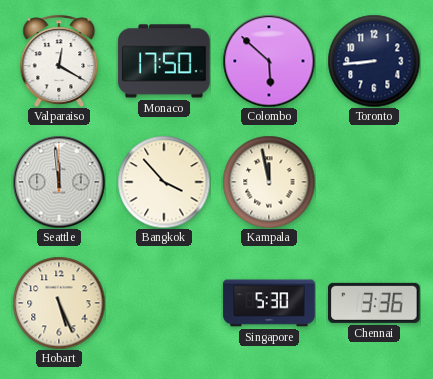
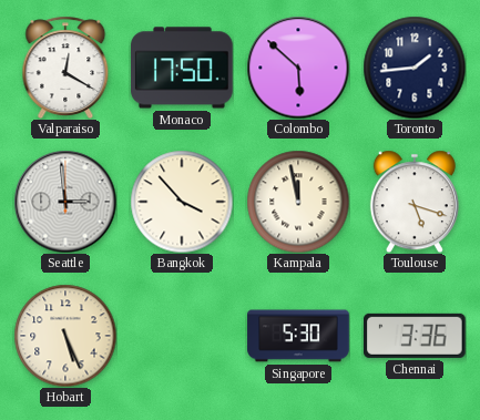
Toronto: 8:44 -> 1:44
Seattle: 11:59 -> 2:59
Toulouse: none -> 5:18
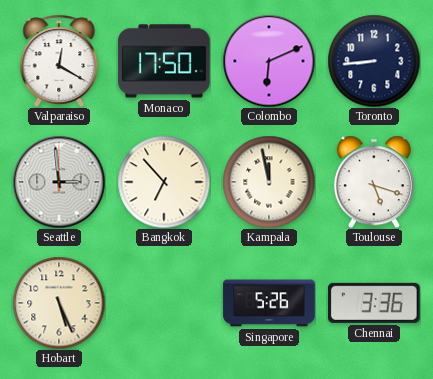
Colombo: 5:52 -> 6:11
Toronto: 1:44 -> 8:44
Bangkok: 3:53 -> 6:53
Singapore: 5:30 -> 5:26
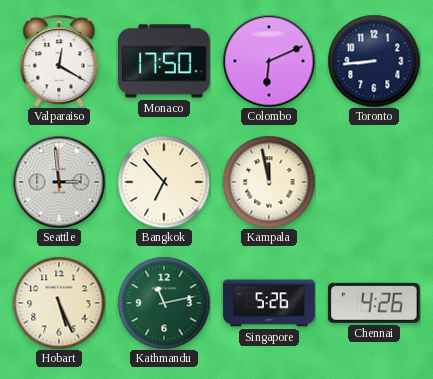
Toulouse: 5:18 -> none
Kathmandu: none -> 11:13
Chennai: 3:36 -> 4:26
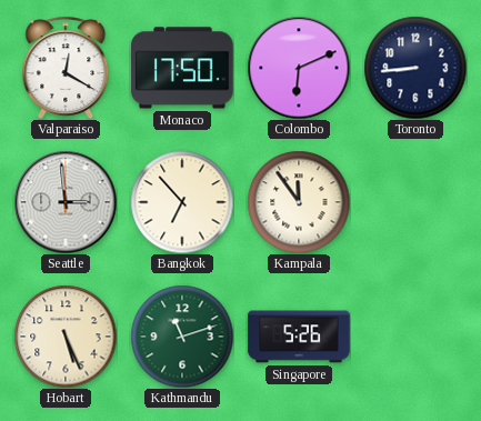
Kampala: 11:58 -> 11:54
Kathmandu: 11:13 -> 11:12
Chennai: 4:26 -> none
